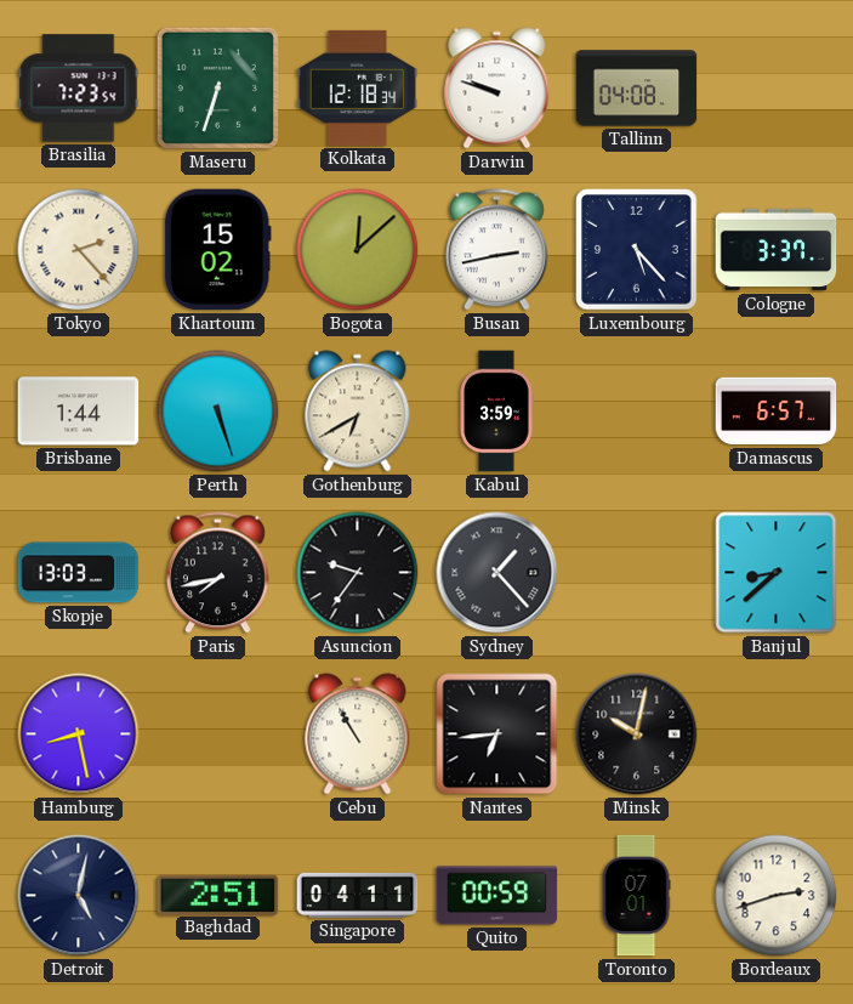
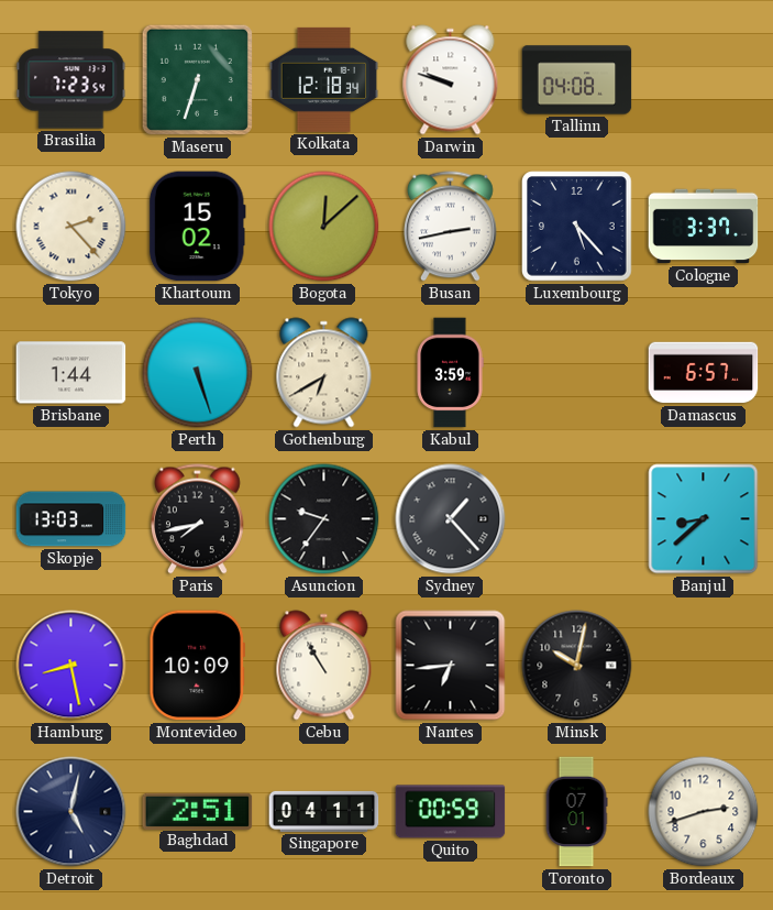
Montevideo: none -> 10:09
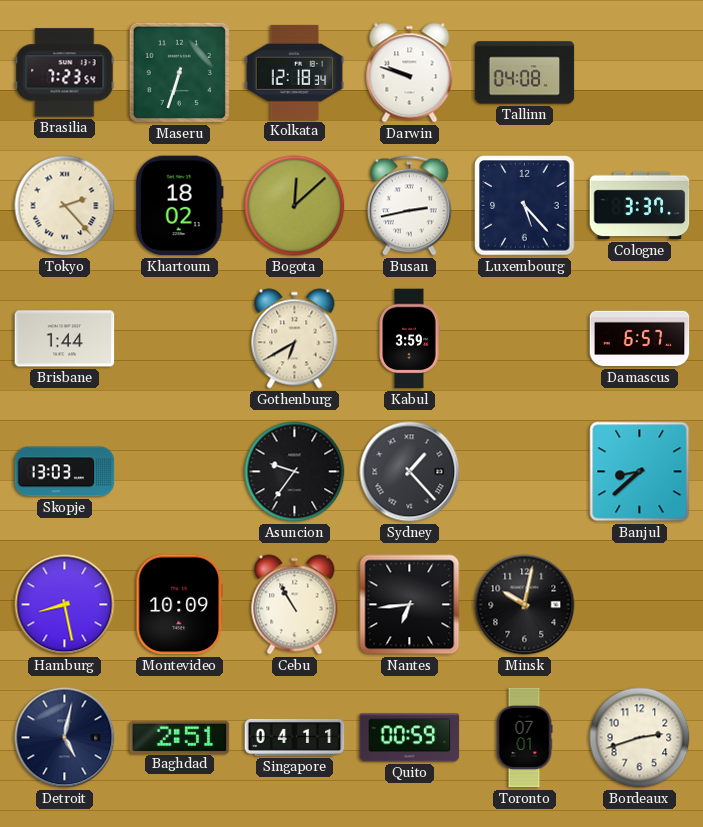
Khartoum: 15:02 -> 18:02
Perth: 5:27 -> none
Paris: 7:43 -> none
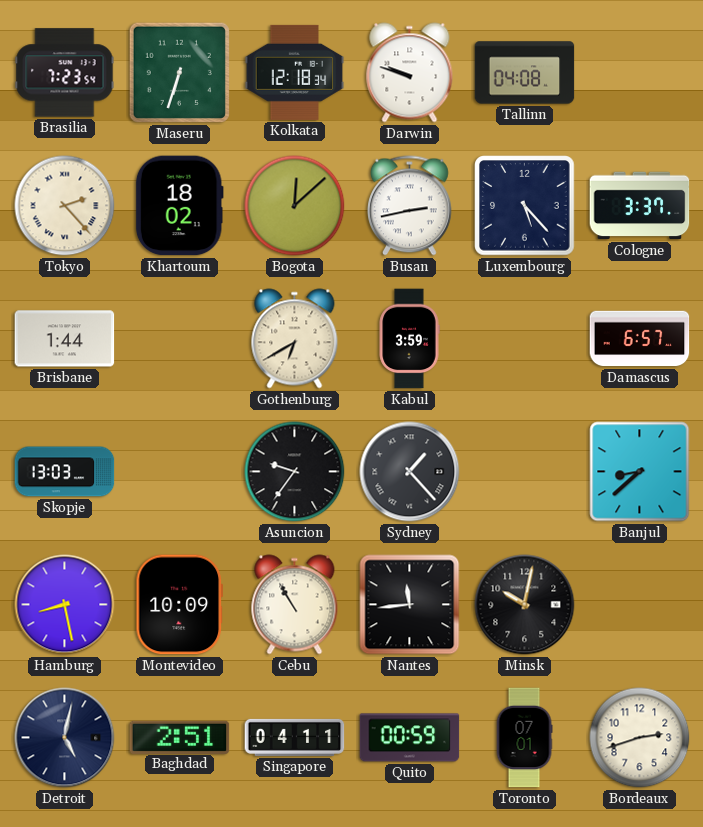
Nantes: 6:44 -> 11:44
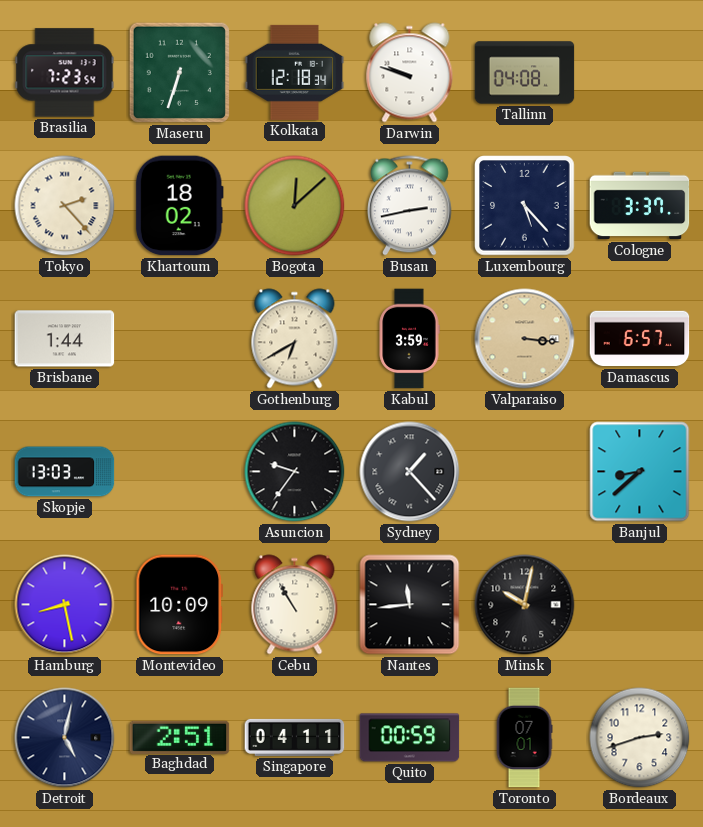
Valparaiso: none -> 3:16
